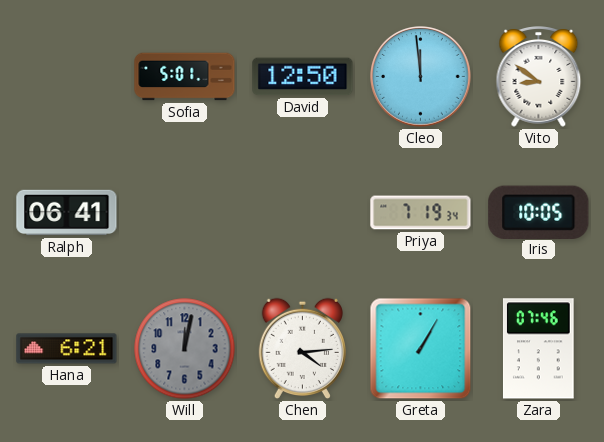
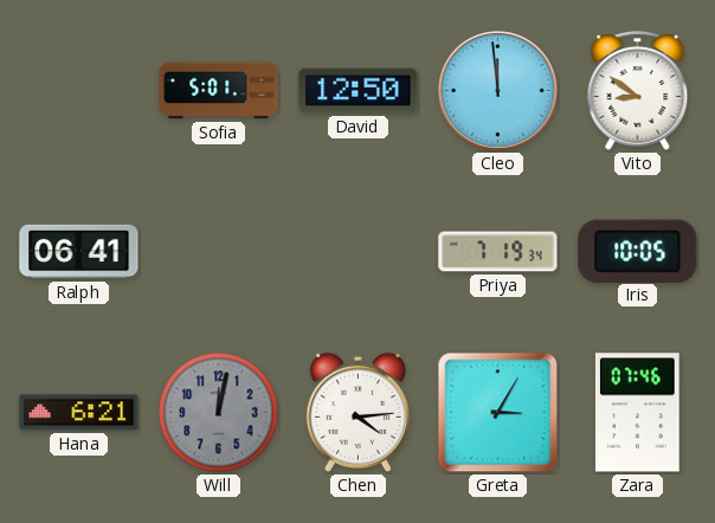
Greta: 1:05 -> 3:05
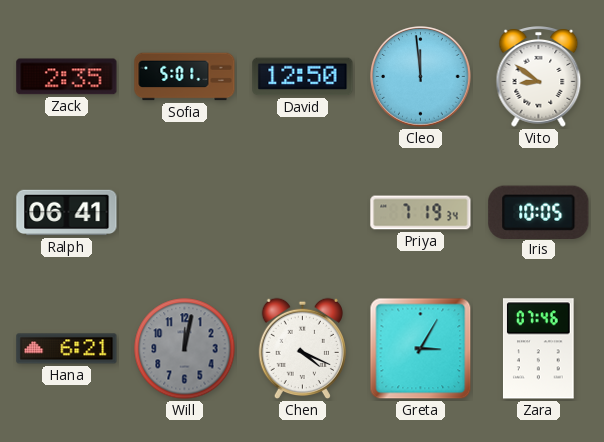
Zack: none -> 2:35
Chen: 4:14 -> 4:19
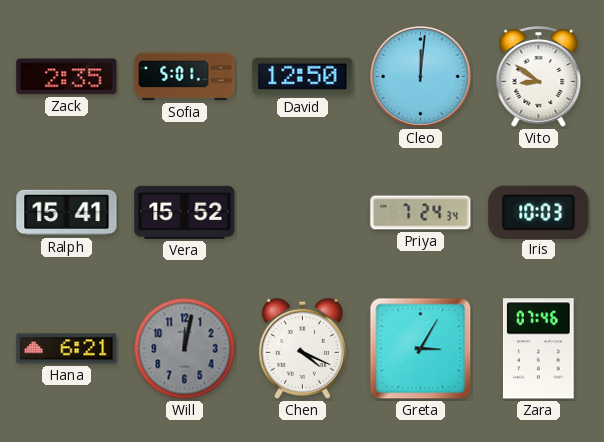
Cleo: 11:59 -> 12:01
Ralph: 06:41 -> 15:41
Vera: none -> 15:52
Priya: 7:19 -> 7:24
Iris: 10:05 -> 10:03
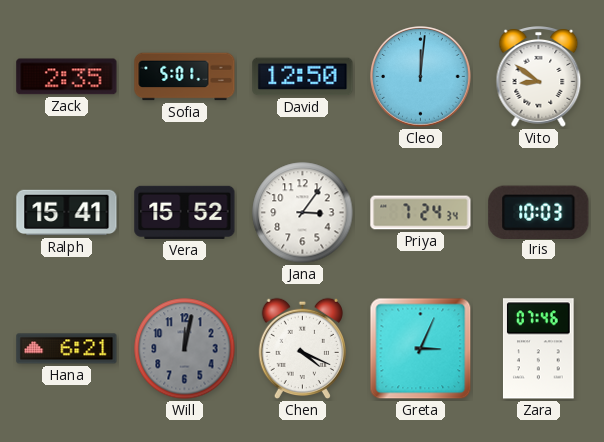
Jana: none -> 3:06
Greta: 3:05 -> 3:04
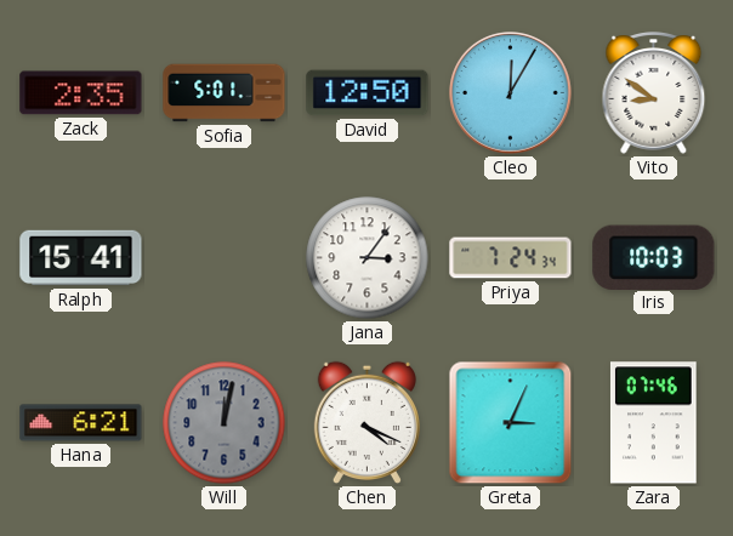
Cleo: 12:01 -> 12:05
Vera: 15:52 -> none
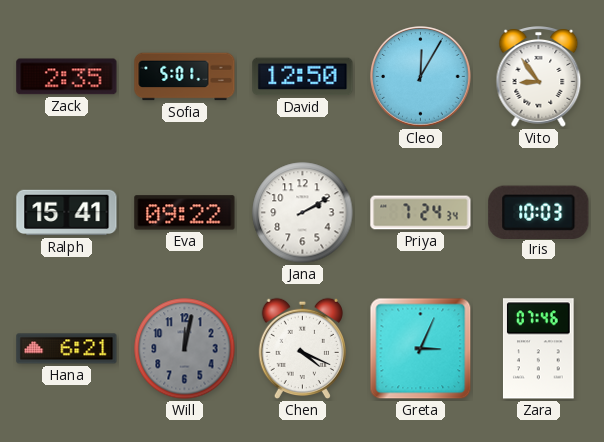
Vito: 8:51 -> 8:54
Eva: none -> 09:22
Jana: 3:06 -> 2:10
